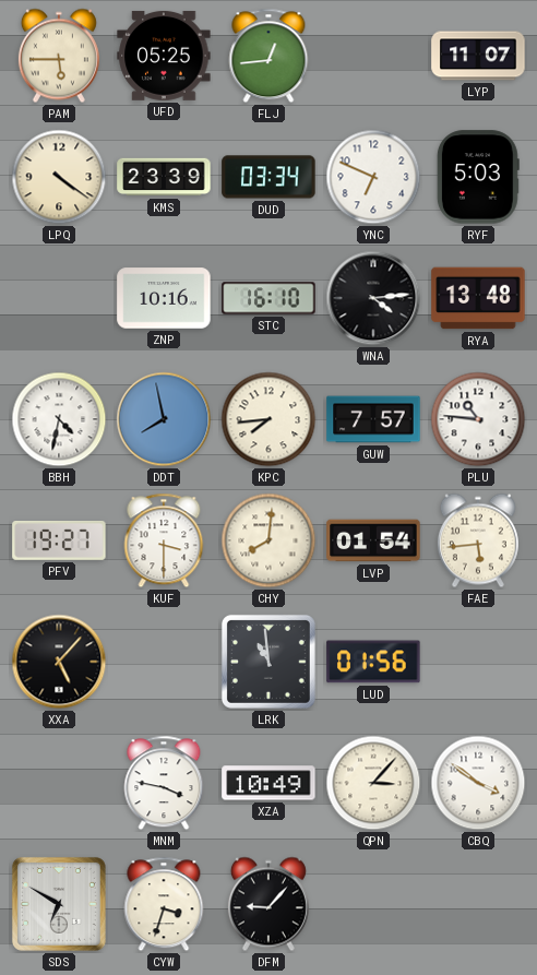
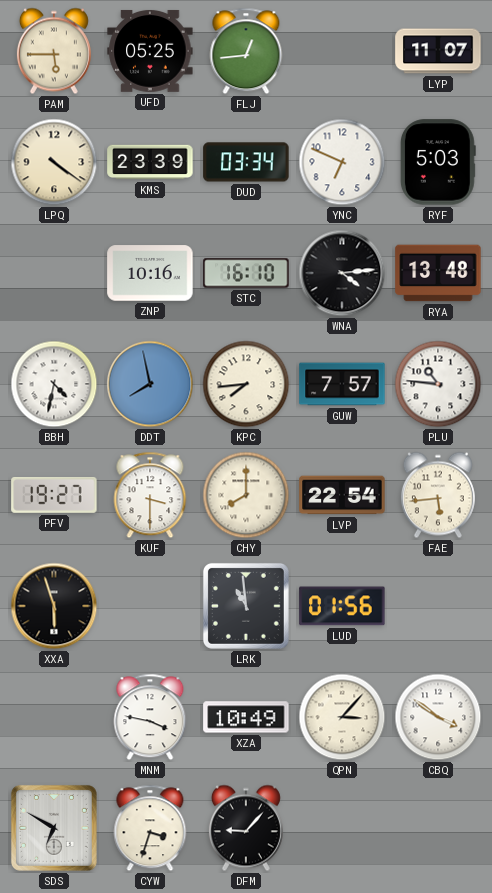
CHY: 8:01 -> 8:00
LVP: 01:54 -> 22:54
XXA: 5:07 -> 5:57
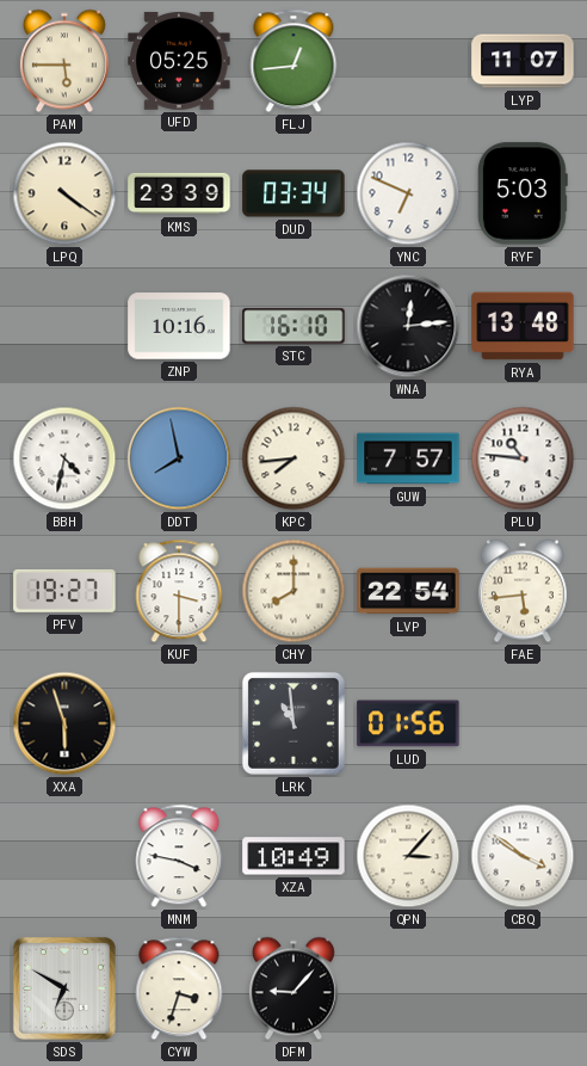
WNA: 4:14 -> 12:14
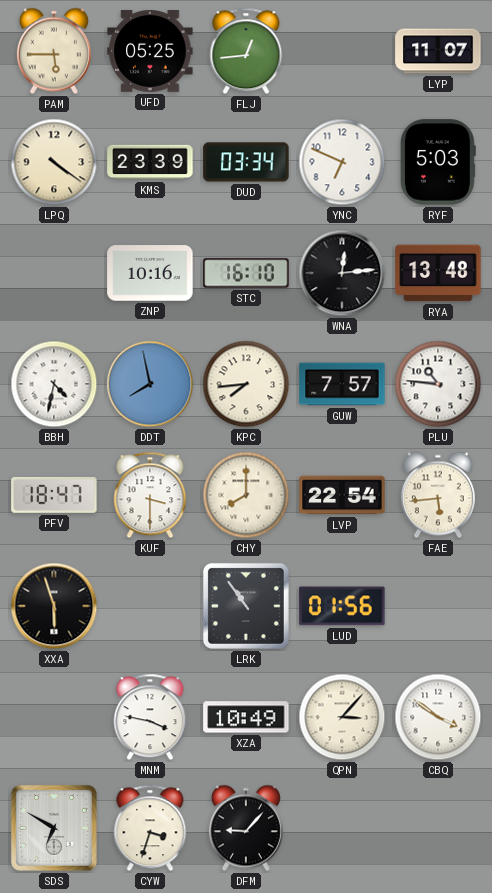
PFV: 19:27 -> 18:47
LRK: 10:59 -> 10:54
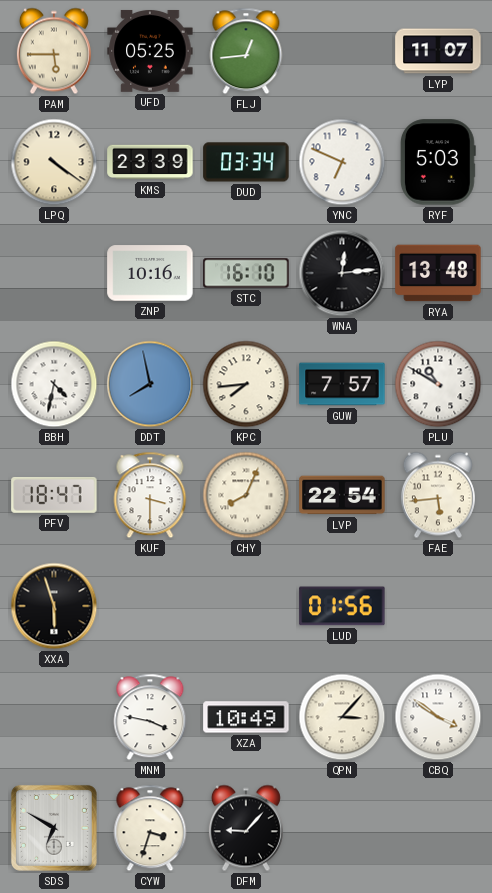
PLU: 10:46 -> 10:50
CHY: 8:00 -> 8:04
LRK: 10:54 -> none
